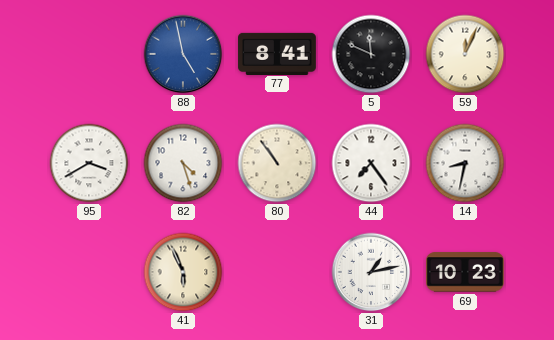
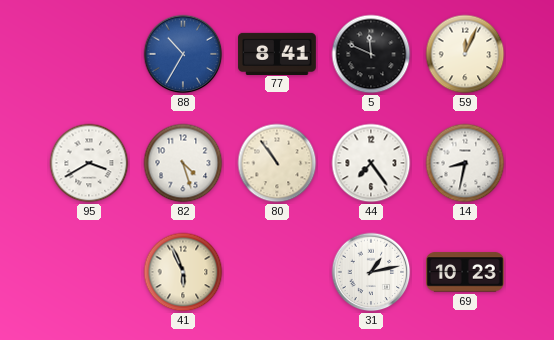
88: 4:58 -> 10:35
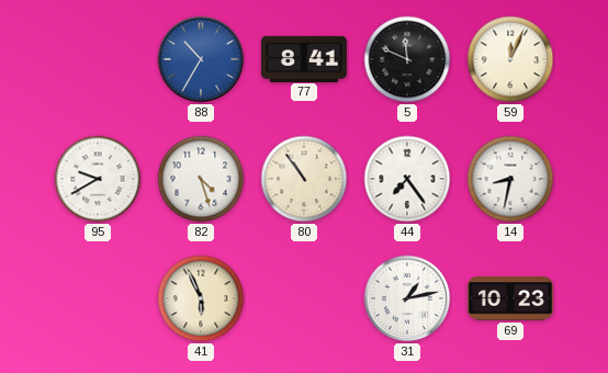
95: 3:40 -> 9:40
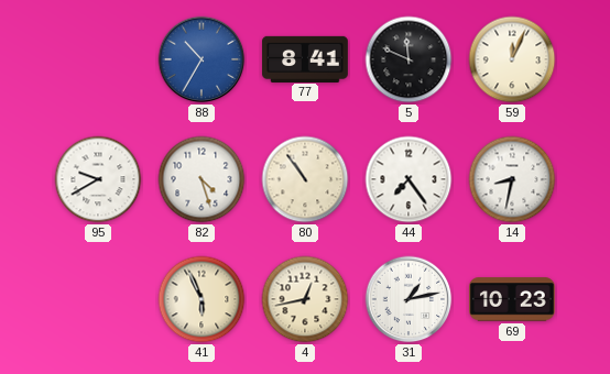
4: none -> 12:43
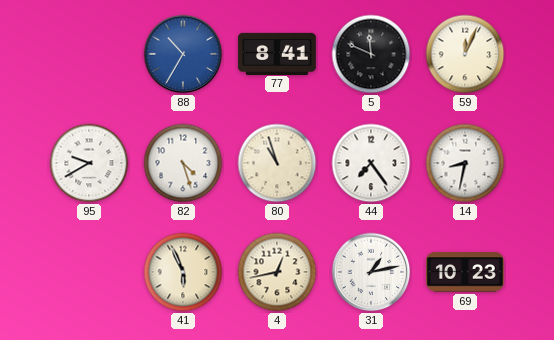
80: 10:54 -> 10:57
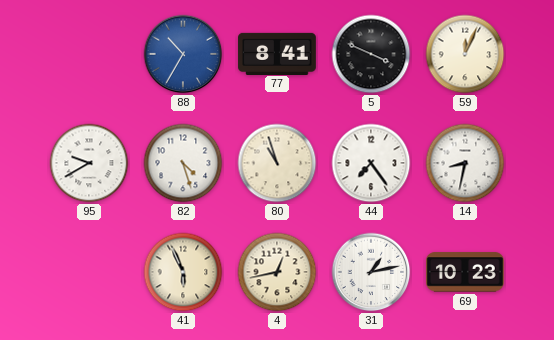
5: 11:49 -> 3:49
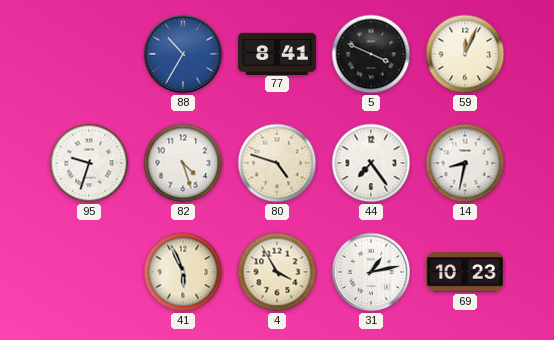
95: 9:40 -> 9:33
80: 10:57 -> 4:48
4: 12:43 -> 3:55
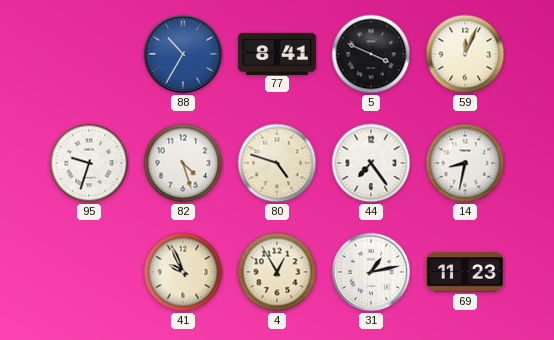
41: 5:56 -> 9:56
4: 3:55 -> 12:55
69: 10:23 -> 11:23
